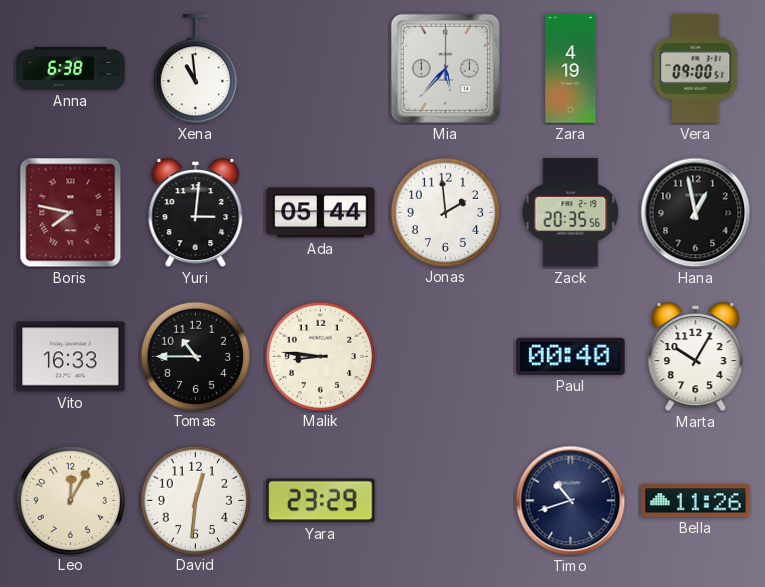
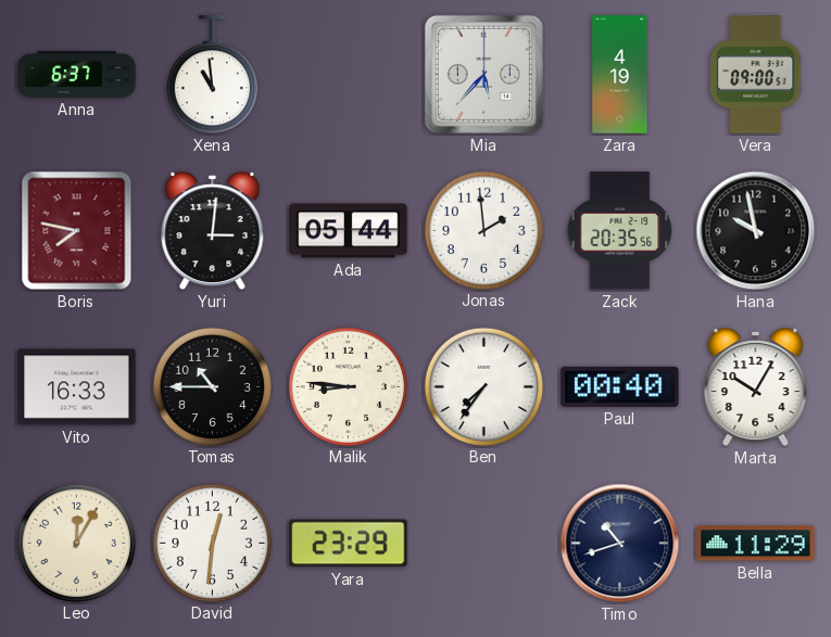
Anna: 6:38 -> 6:37
Hana: 12:58 -> 9:58
Ben: none -> 7:36
Bella: 11:26 -> 11:29
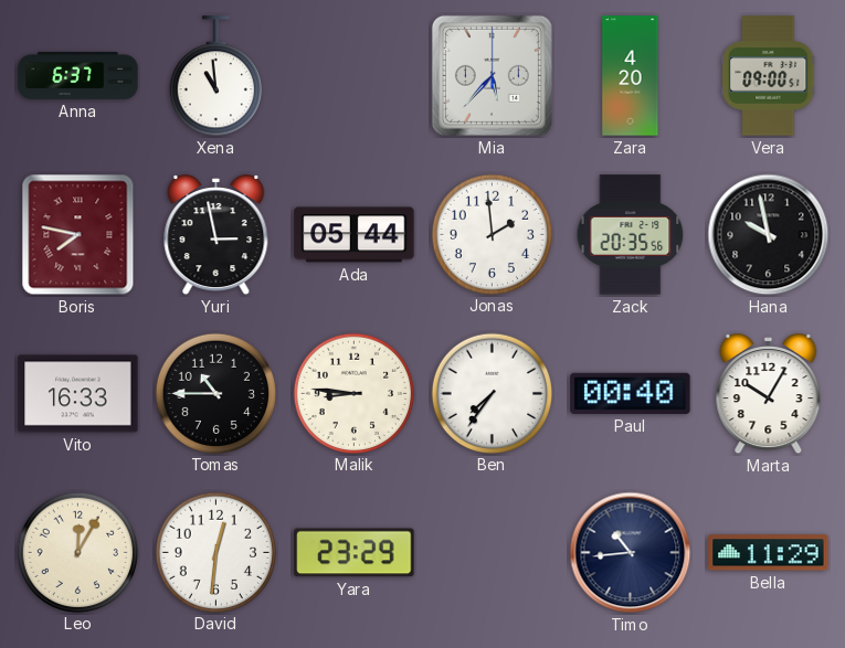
Zara: 4:19 -> 4:20
Yuri: 3:01 -> 2:58
Timo: 10:42 -> 10:44
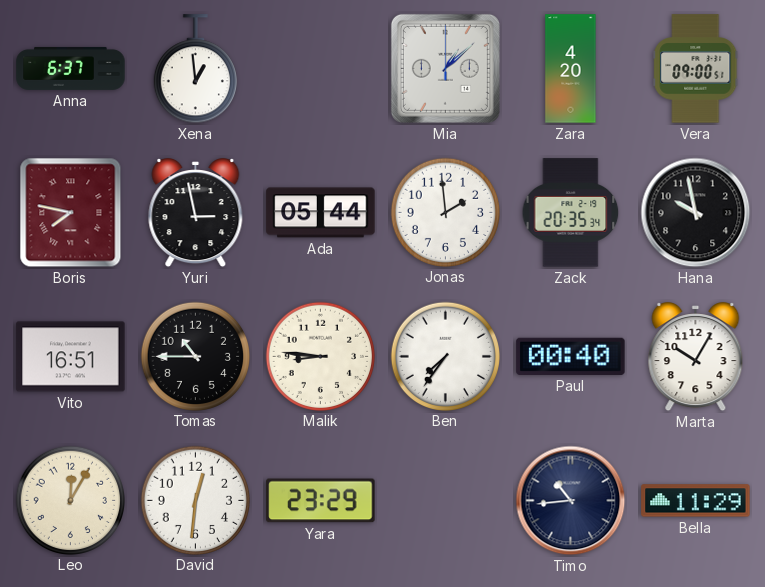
Xena: 10:59 -> 12:59
Mia: 5:37 -> 1:08
Zack: 20:35:56 -> 20:35:34
Vito: 16:33 -> 16:51
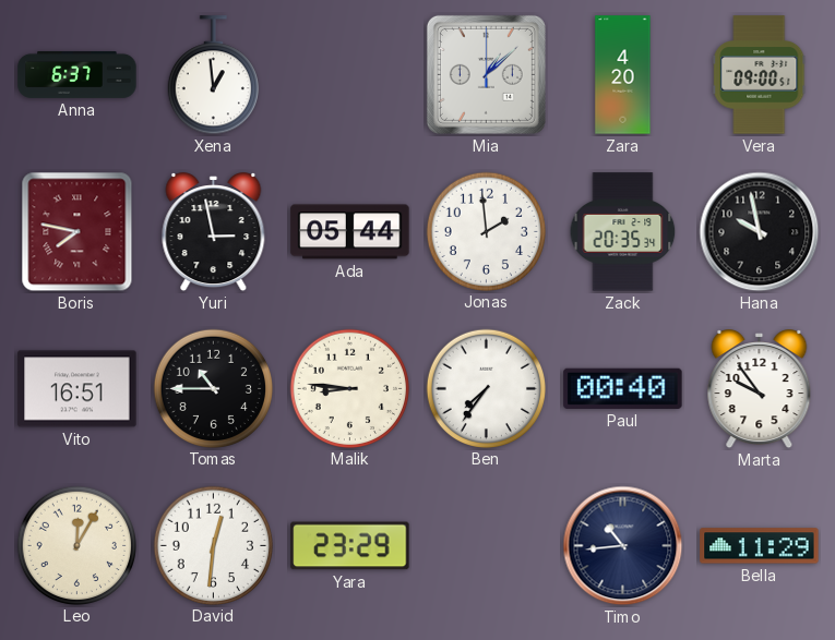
Marta: 10:05 -> 9:54
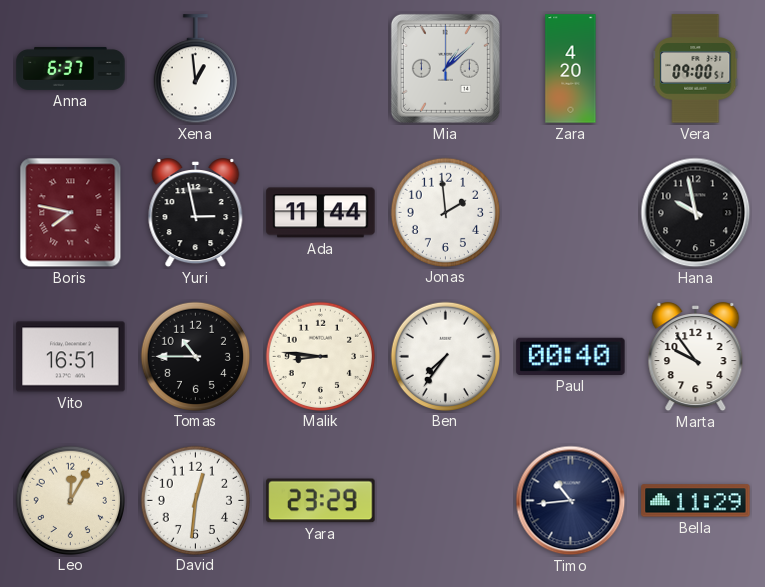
Ada: 05:44 -> 11:44
Zack: 20:35 -> none
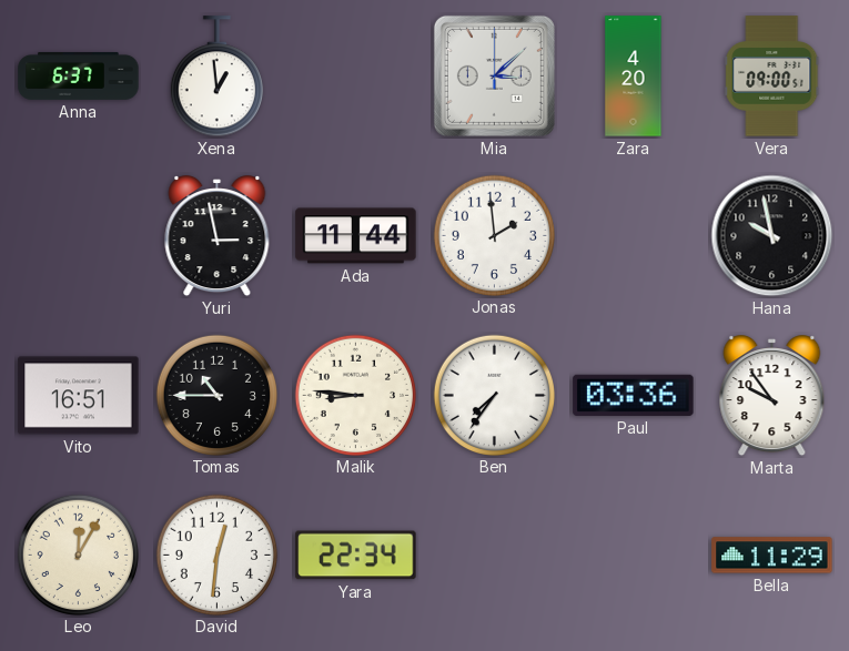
Mia: 1:08 -> 3:08
Boris: 7:47 -> none
Paul: 00:40 -> 03:36
Yara: 23:29 -> 22:34
Timo: 10:44 -> none
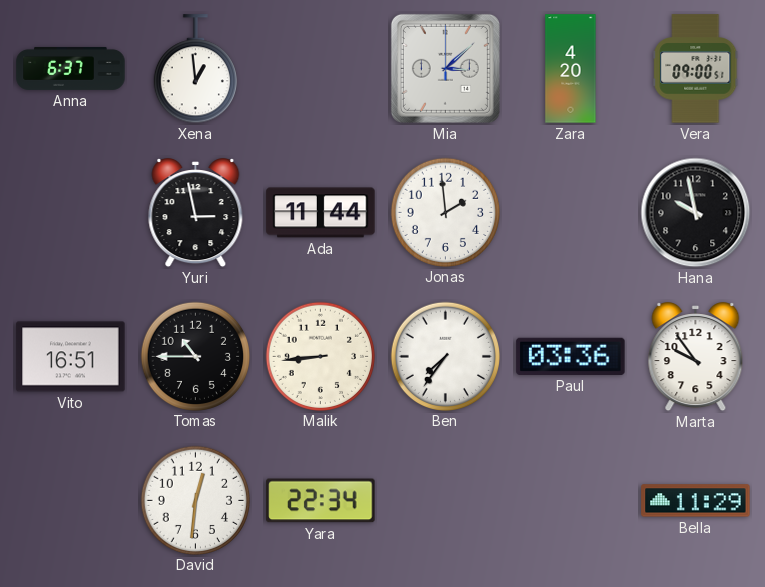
Malik: 8:46 -> 8:44
Leo: 12:05 -> none
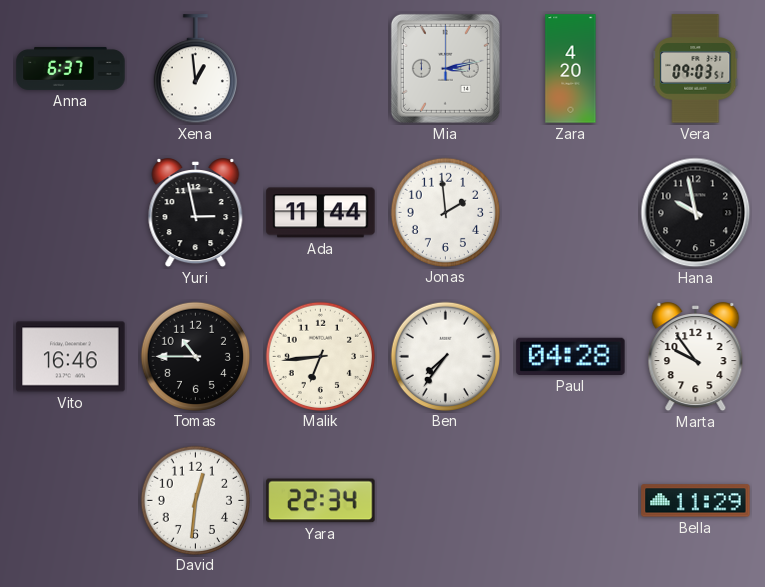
Mia: 3:08 -> 3:13
Vera: 09:00 -> 09:03
Vito: 16:51 -> 16:46
Malik: 8:44 -> 6:44
Paul: 03:36 -> 04:28
